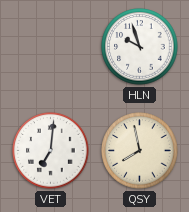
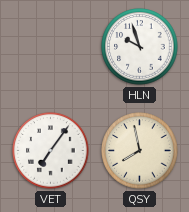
VET: 7:01 -> 7:06
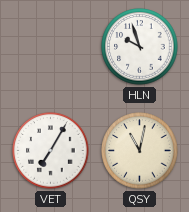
VET: 7:06 -> 7:05
QSY: 7:58 -> 11:02
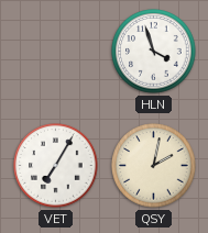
HLN: 9:57 -> 3:57
QSY: 11:02 -> 2:02
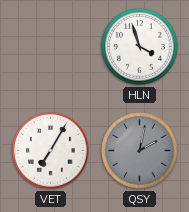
QSY dial: cream -> grey
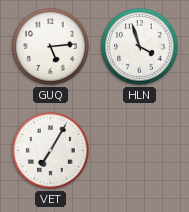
GUQ: none -> 5:14
QSY: 2:02 -> none
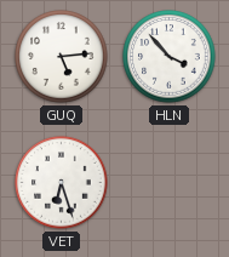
HLN: 3:57 -> 3:53
VET: 7:05 -> 6:27
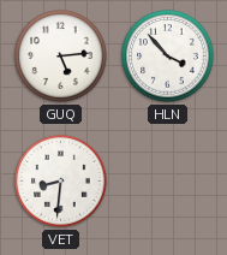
VET: 6:27 -> 8:31
